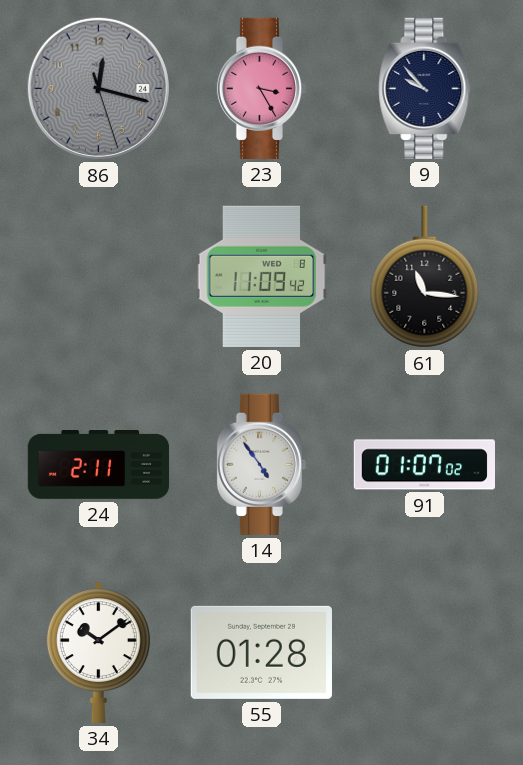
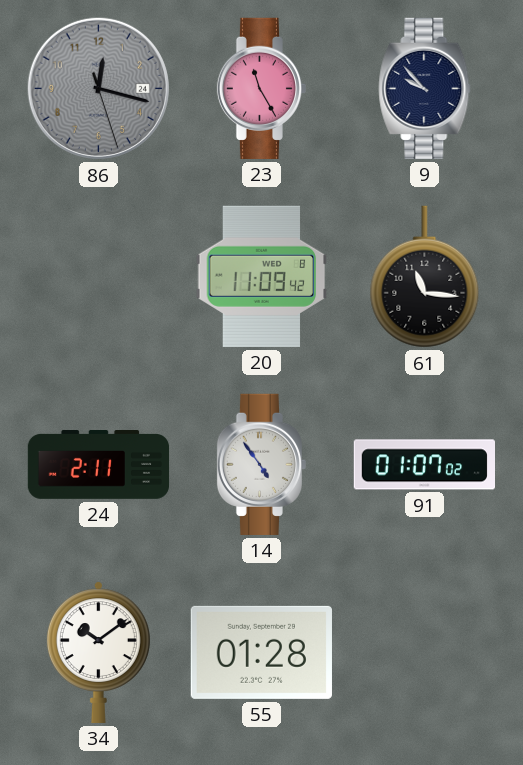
23: 3:25 -> 11:25
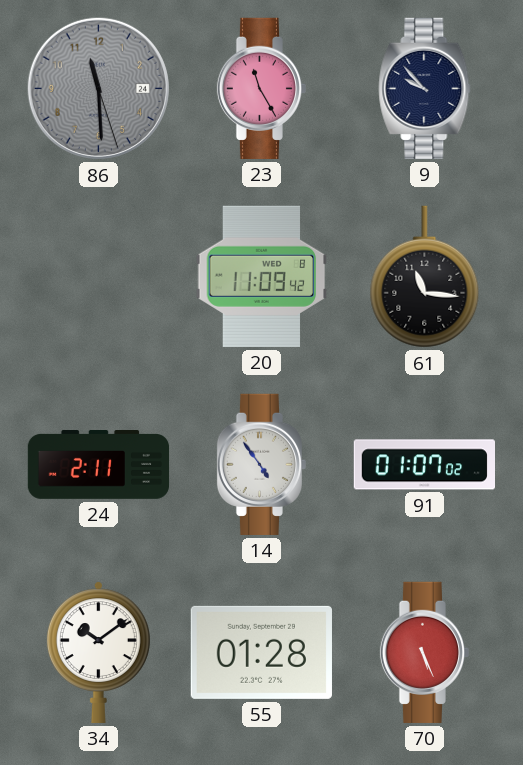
86: 12:17 -> 11:29
70: none -> 5:26
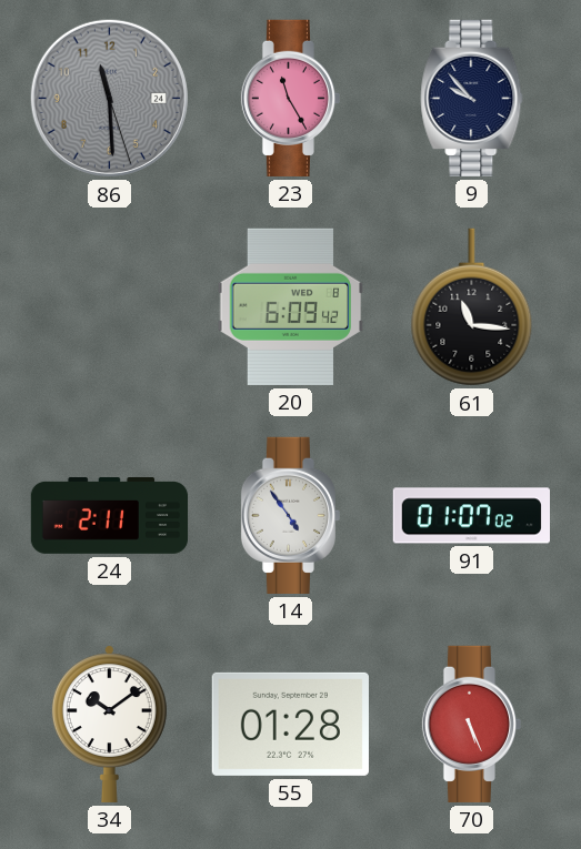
20: 11:09 -> 6:09
